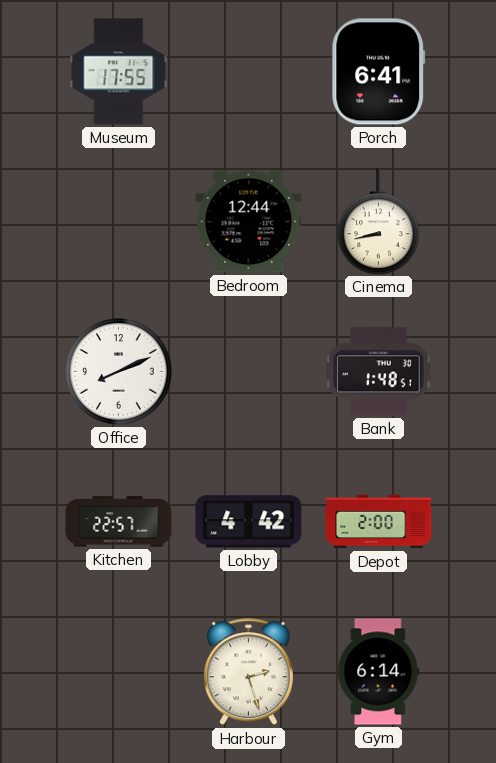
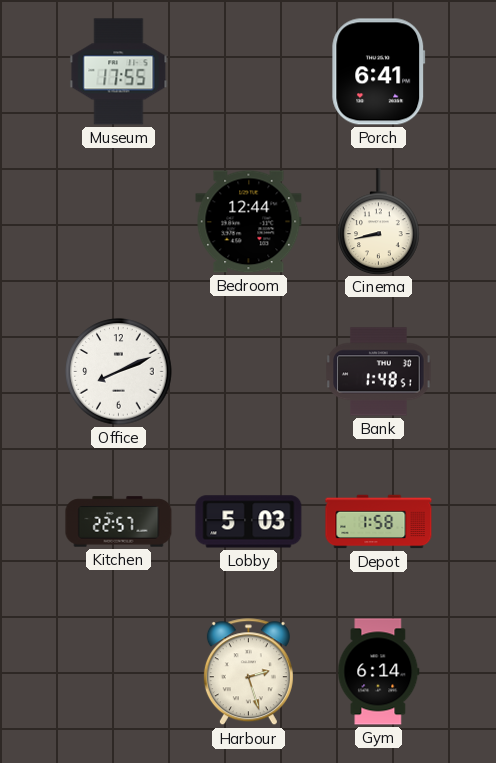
Lobby: 4:42 -> 5:03
Depot: 2:00 -> 1:58
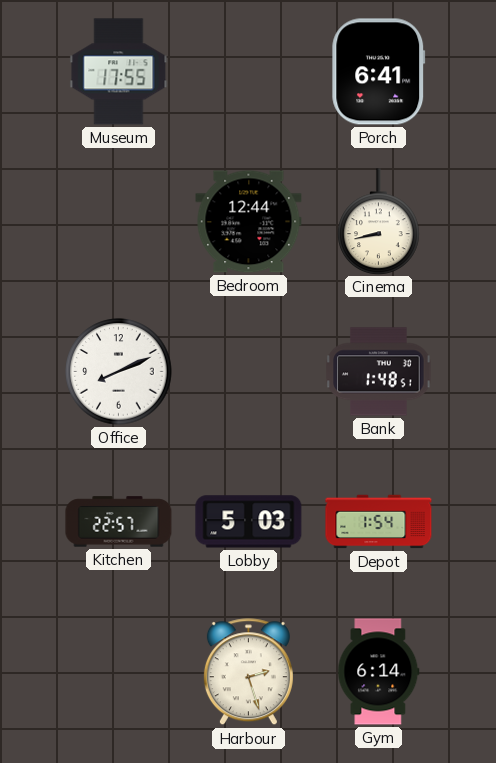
Depot: 1:58 -> 1:54
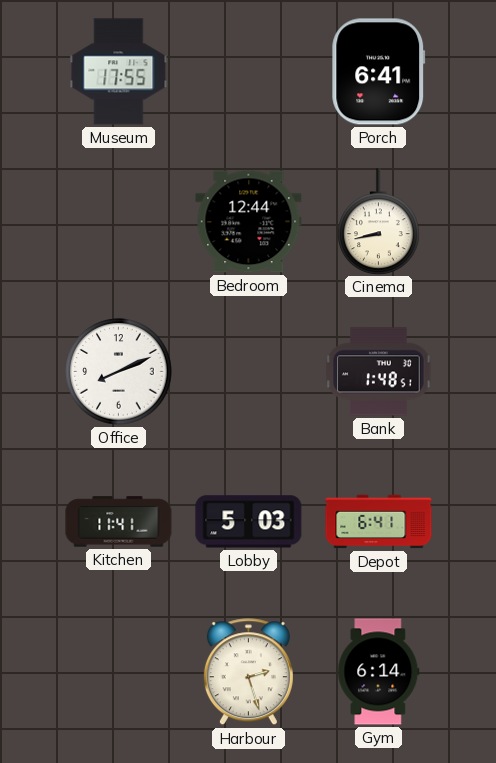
Kitchen: 22:57 -> 11:41
Depot: 1:54 -> 6:41
